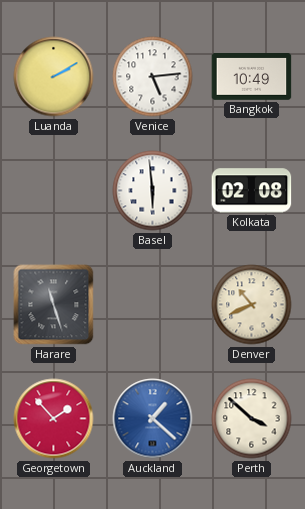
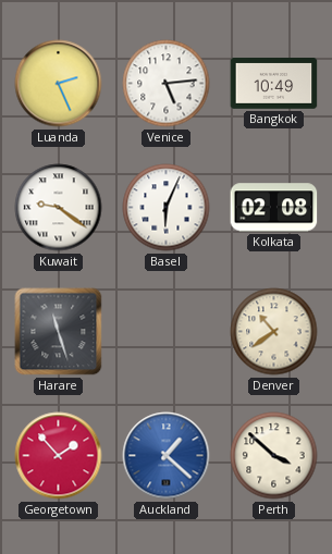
Luanda: 2:10 -> 2:26
Kuwait: none -> 9:21
Basel: 5:59 -> 6:04
Denver: 10:41 -> 10:39
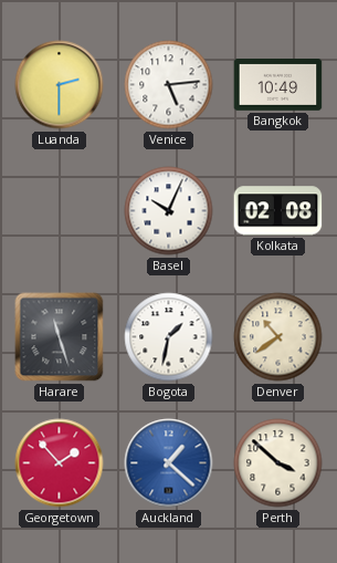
Luanda: 2:26 -> 2:30
Kuwait: 9:21 -> none
Basel: 6:04 -> 10:04
Bogota: none -> 1:32
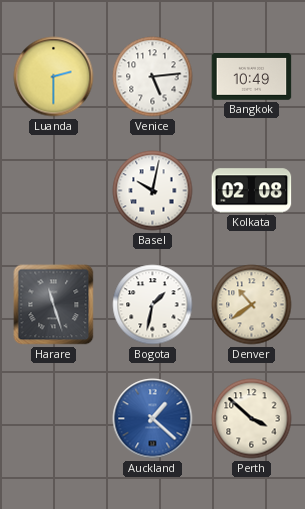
Basel: 10:04 -> 10:02
Georgetown: 1:53 -> none
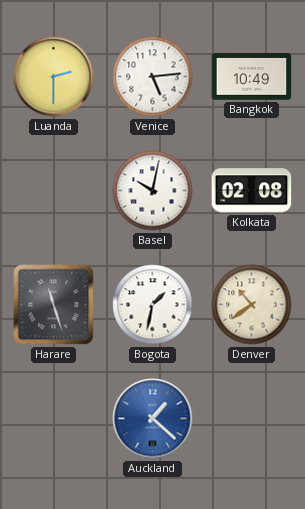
Perth: 3:52 -> none
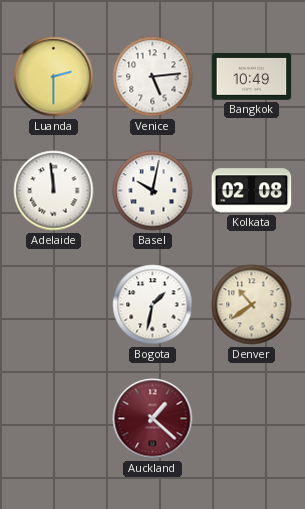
Adelaide: none -> 11:59
Harare: 11:27 -> none
Auckland dial: blue -> burgundy
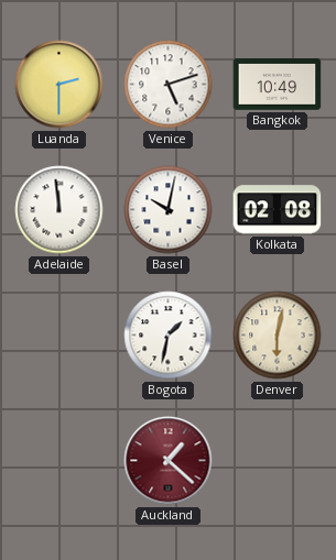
Venice: 5:14 -> 5:12
Denver: 10:39 -> 6:02
